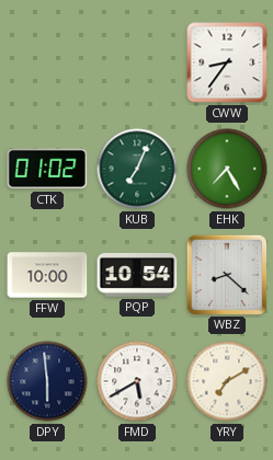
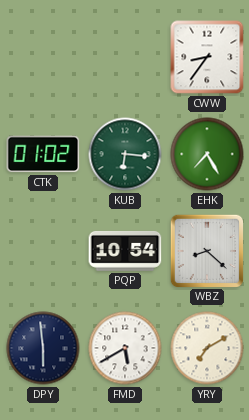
KUB: 7:04 -> 6:16
FFW: 10:00 -> none
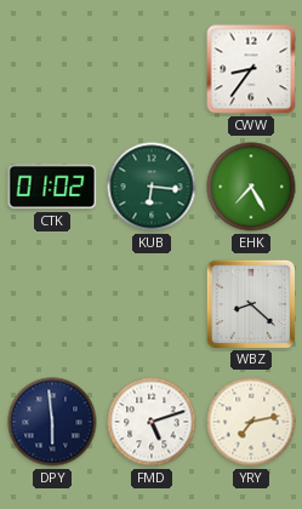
PQP: 10:54 -> none
FMD: 5:40 -> 5:12
YRY: 7:10 -> 7:13
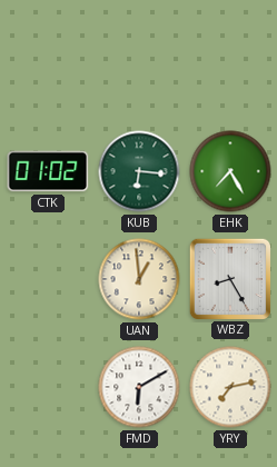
CWW: 8:36 -> none
UAN: none -> 12:59
WBZ: 8:22 -> 8:25
DPY: 5:59 -> none
FMD: 5:12 -> 6:10
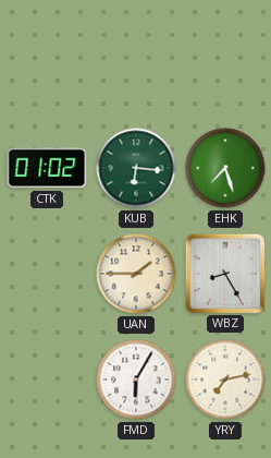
EHK: 7:25 -> 7:27
UAN: 12:59 -> 1:45
FMD: 6:10 -> 6:05
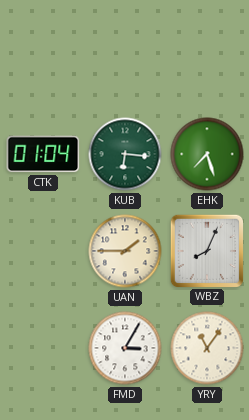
CTK: 01:02 -> 01:04
WBZ: 8:25 -> 8:04
FMD: 6:05 -> 3:05
YRY: 7:13 -> 11:06
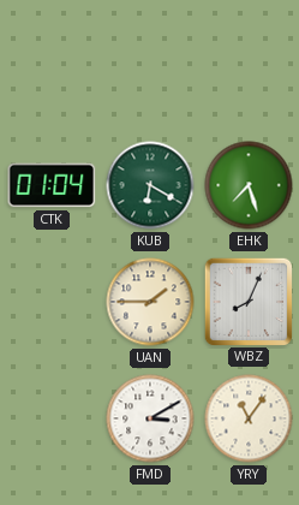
KUB: 6:16 -> 6:20
FMD: 3:05 -> 3:10
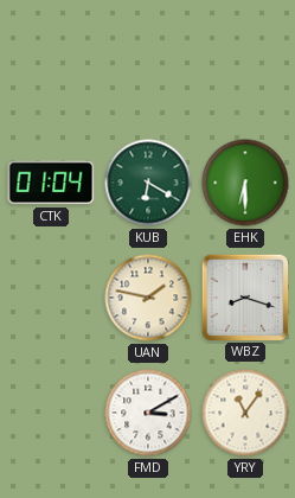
EHK: 7:27 -> 6:30
UAN: 1:45 -> 1:47
WBZ: 8:04 -> 8:18
